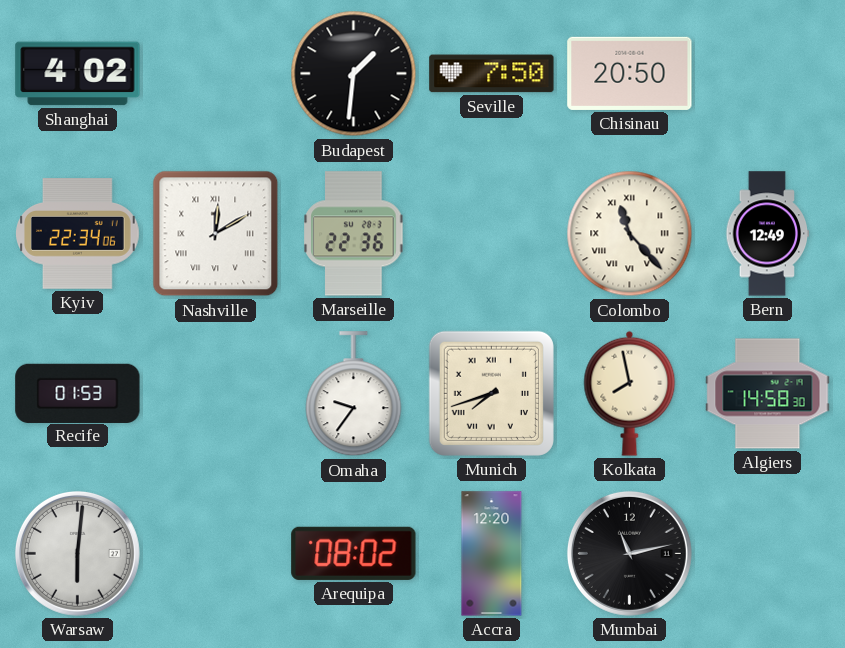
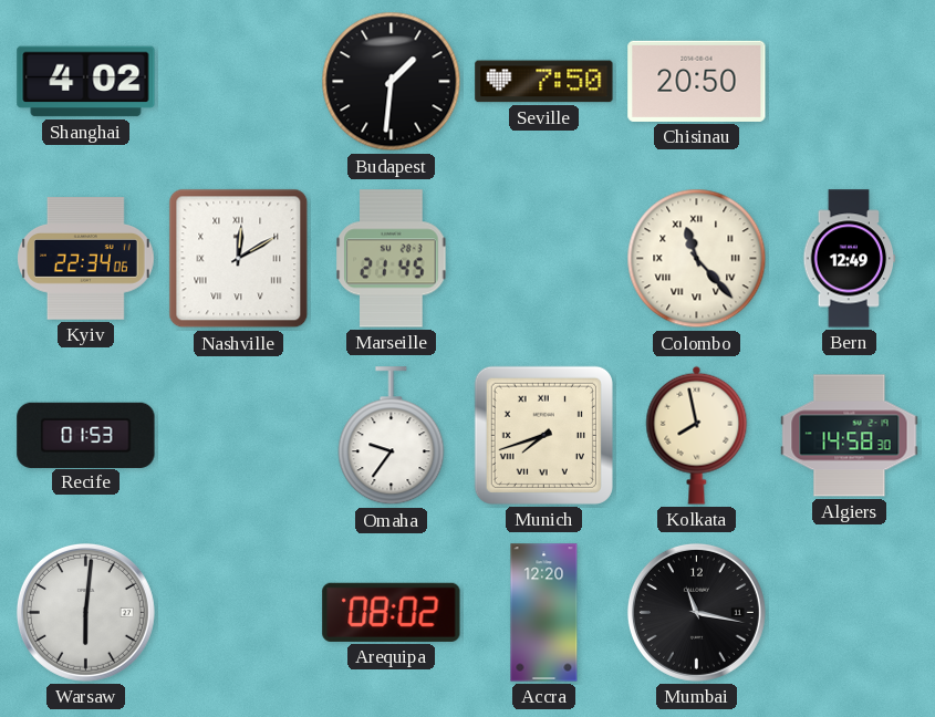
Marseille: 22:36 -> 21:45
Mumbai: 11:13 -> 11:17
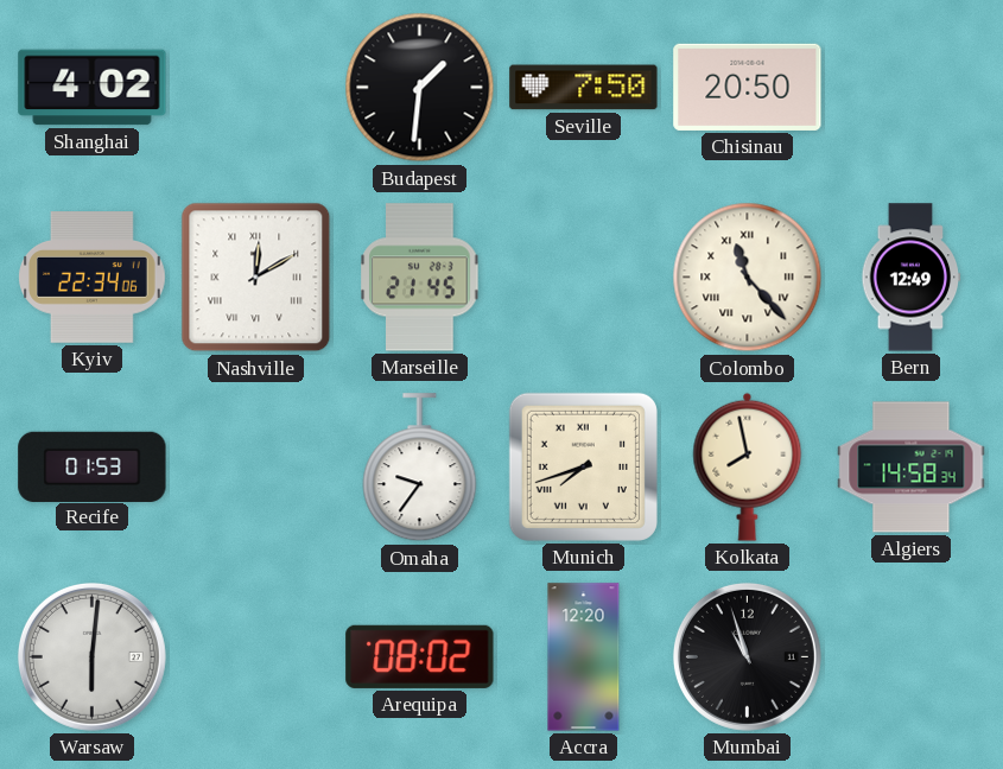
Algiers: 14:58:30 -> 14:58:34
Mumbai: 11:17 -> 10:57
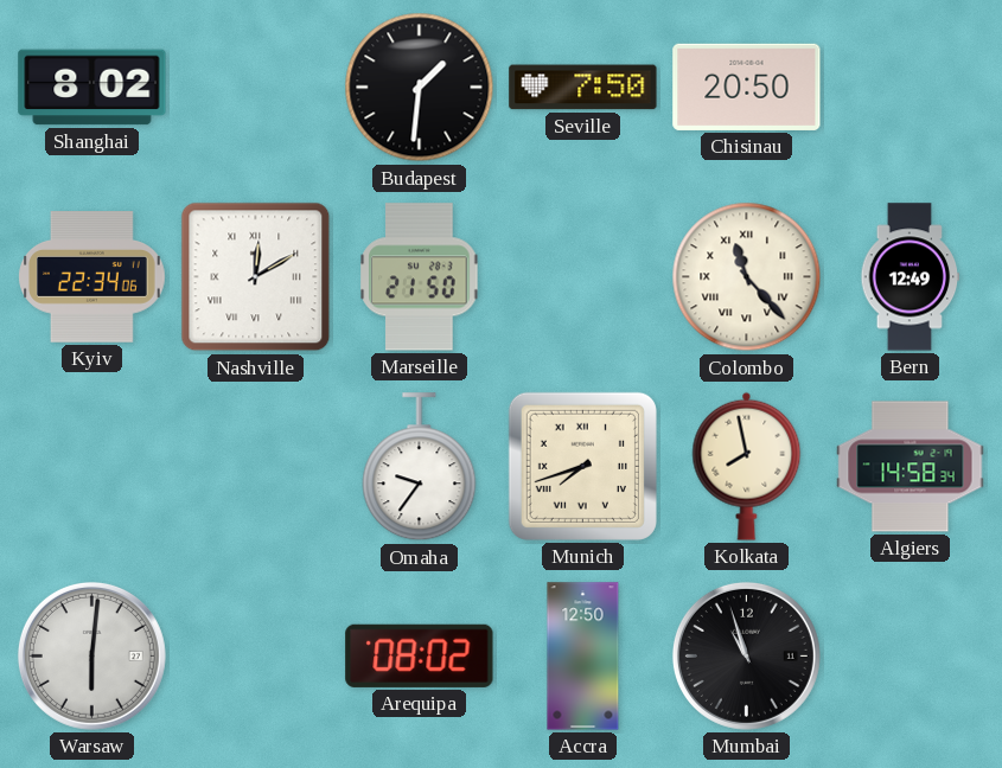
Shanghai: 4:02 -> 8:02
Marseille: 21:45 -> 21:50
Recife: 01:53 -> none
Accra: 12:20 -> 12:50
